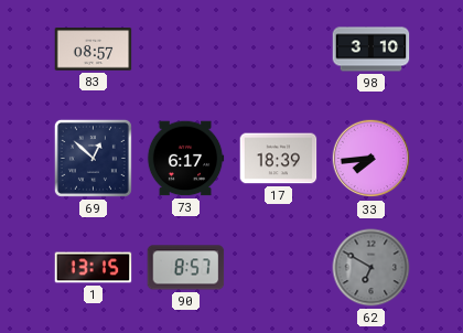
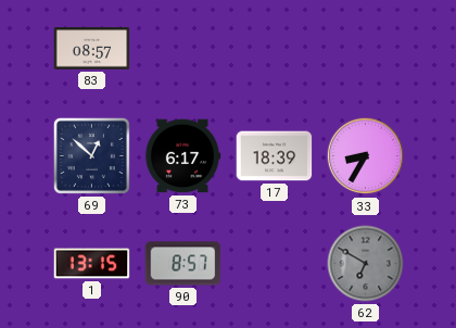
98: 3:10 -> none
33: 7:44 -> 8:35
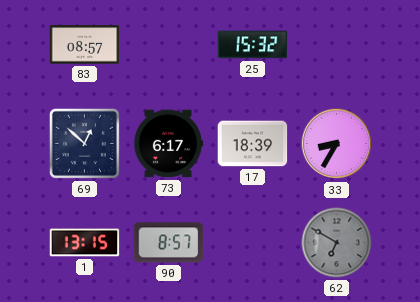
25: none -> 15:32
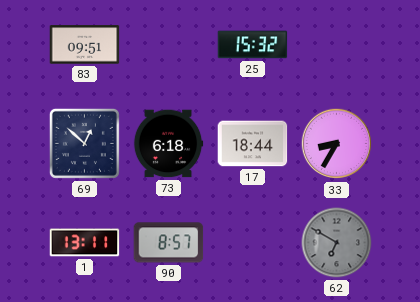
83: 08:57 -> 09:51
73: 6:17 -> 6:18
17: 18:39 -> 18:44
1: 13:15 -> 13:11
